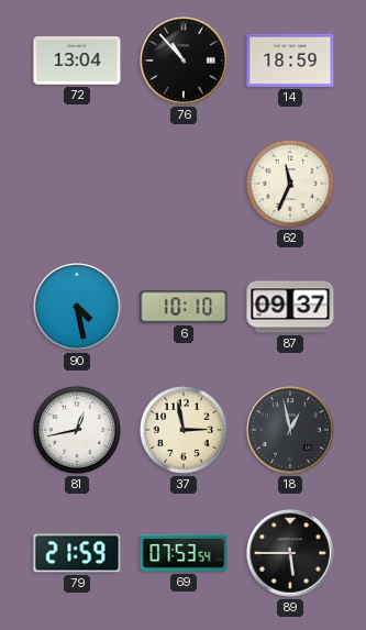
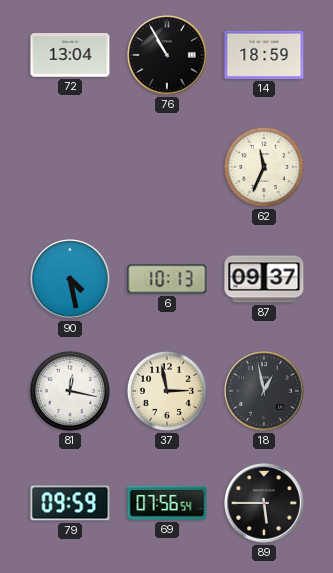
76: 10:53 -> 10:55
6: 10:10 -> 10:13
81: 12:43 -> 12:17
79: 21:59 -> 09:59
69: 07:53 -> 07:56
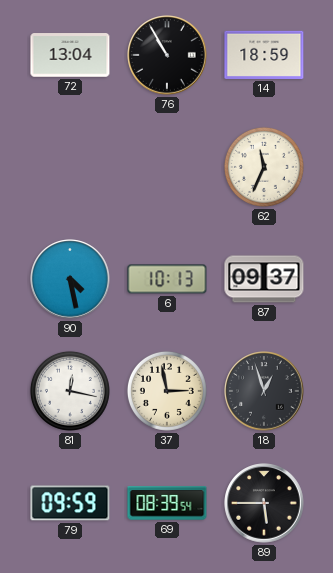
18: 12:58 -> 12:57
69: 07:56 -> 08:39
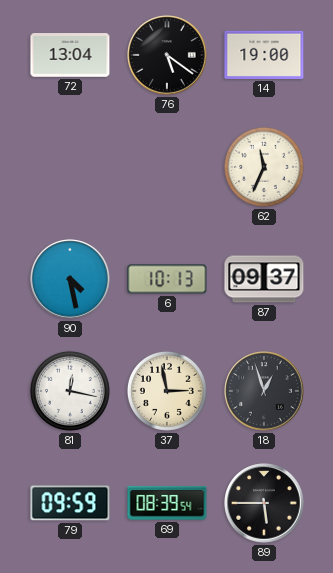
76: 10:55 -> 5:21
14: 18:59 -> 19:00
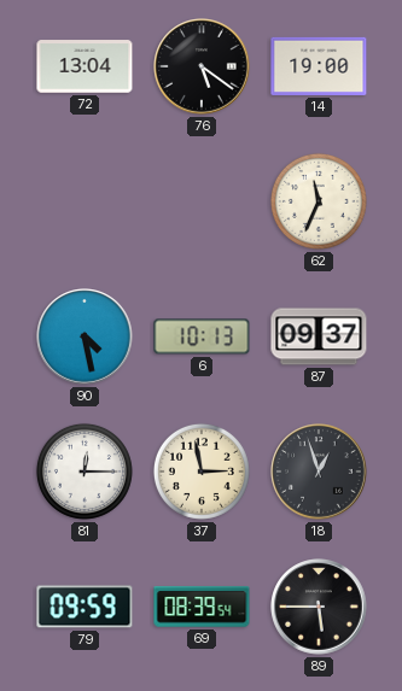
81: 12:17 -> 12:15
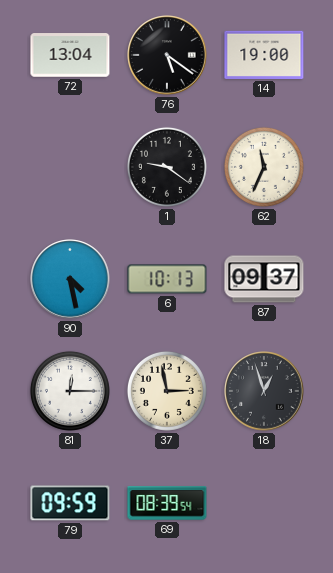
1: none -> 9:21
89: 5:45 -> none
